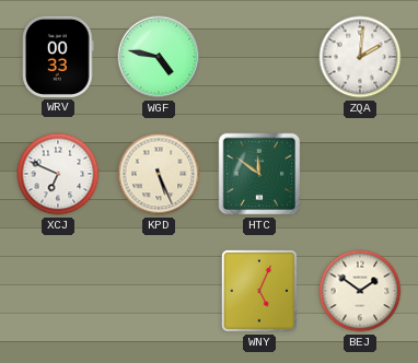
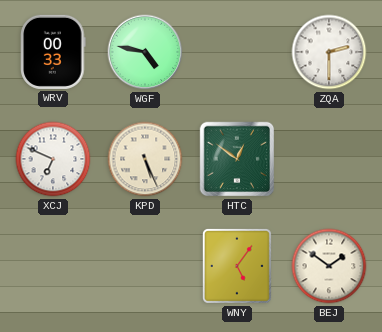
ZQA: 2:01 -> 2:30
HTC: 11:51 -> 12:51
WNY: 5:04 -> 5:06
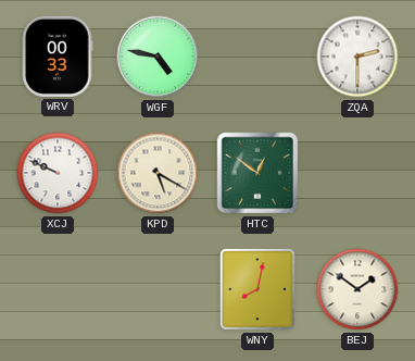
XCJ: 6:49 -> 9:49
KPD: 5:26 -> 5:20
WNY: 5:06 -> 8:02
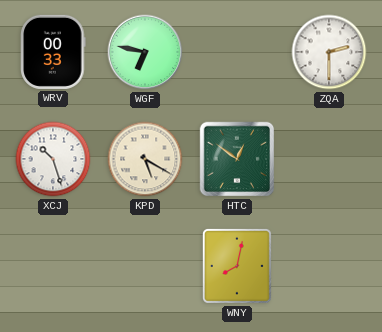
WGF: 4:47 -> 6:47
XCJ: 9:49 -> 10:27
BEJ: 1:51 -> none
